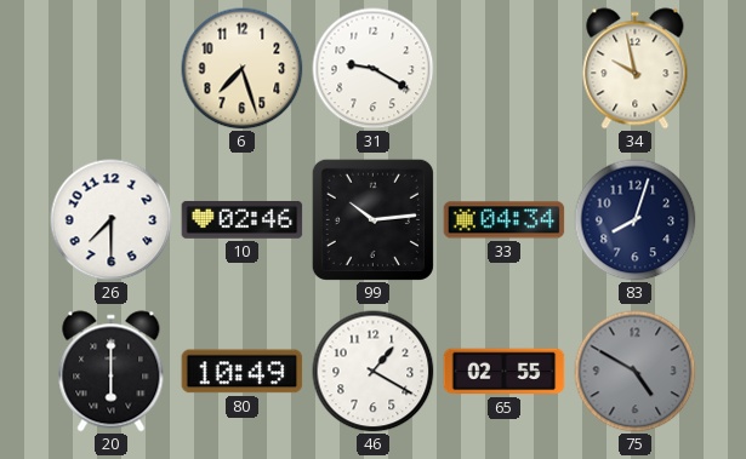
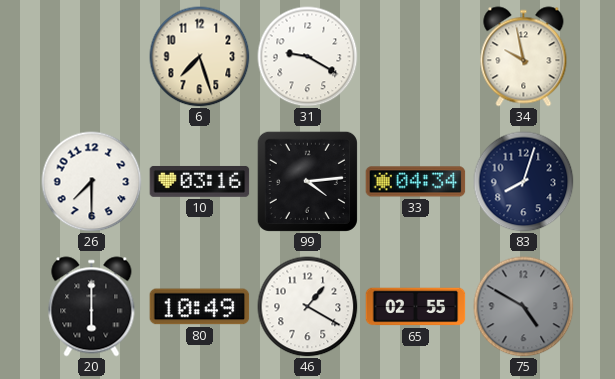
10: 02:46 -> 03:16
99: 10:14 -> 4:14
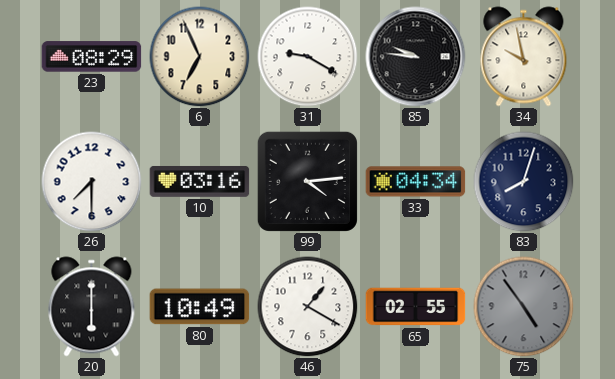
23: none -> 08:29
6: 7:27 -> 6:56
85: none -> 9:46
75: 4:50 -> 4:54
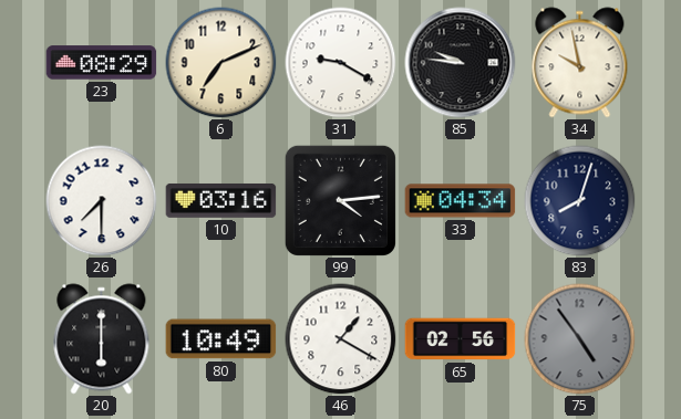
6: 6:56 -> 7:11
65: 02:55 -> 02:56
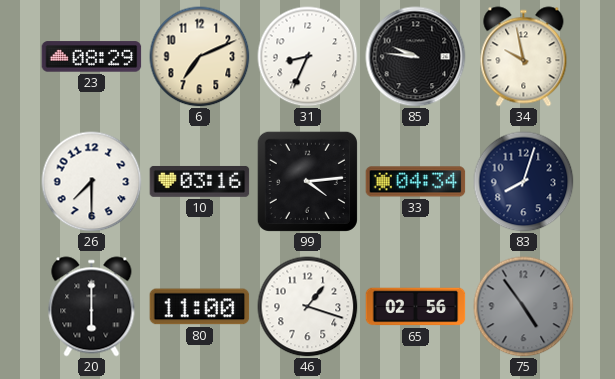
31: 9:20 -> 8:34
80: 10:49 -> 11:00
46: 1:20 -> 1:18
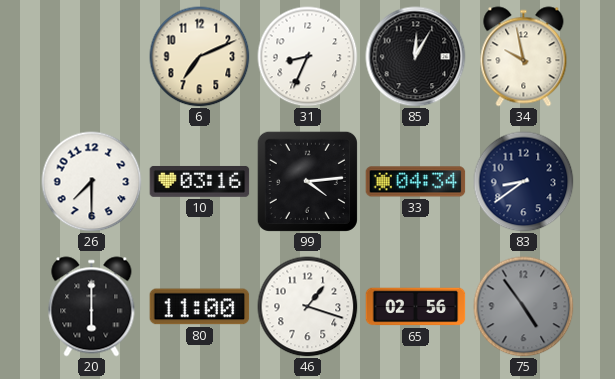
23: 08:29 -> none
85: 9:46 -> 12:05
83: 8:03 -> 8:39
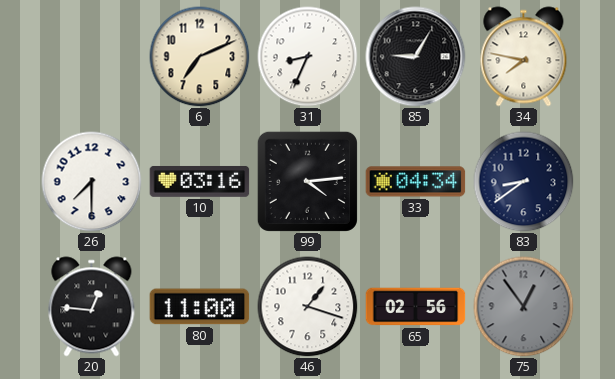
85: 12:05 -> 9:05
34: 9:58 -> 7:47
20: 6:00 -> 12:46
75: 4:54 -> 12:54
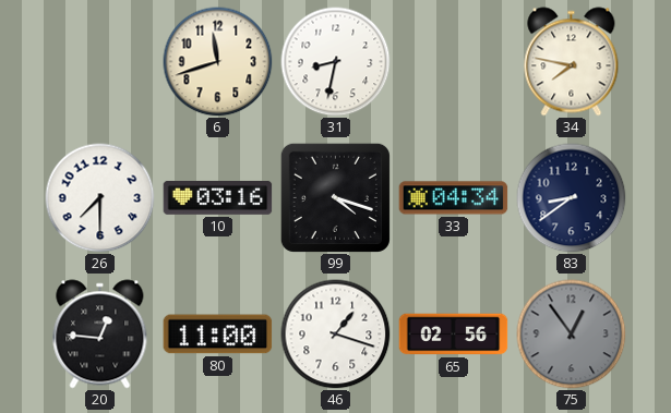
6: 7:11 -> 11:42
31: 8:34 -> 8:32
85: 9:05 -> none
99: 4:14 -> 4:18
